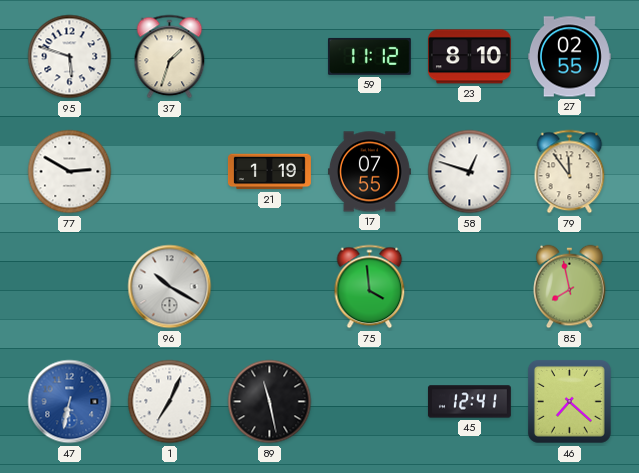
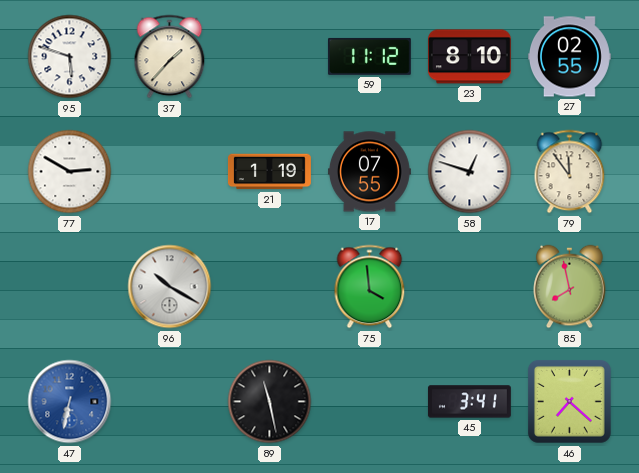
37: 1:33 -> 1:37
1: 7:04 -> none
45: 12:41 -> 3:41
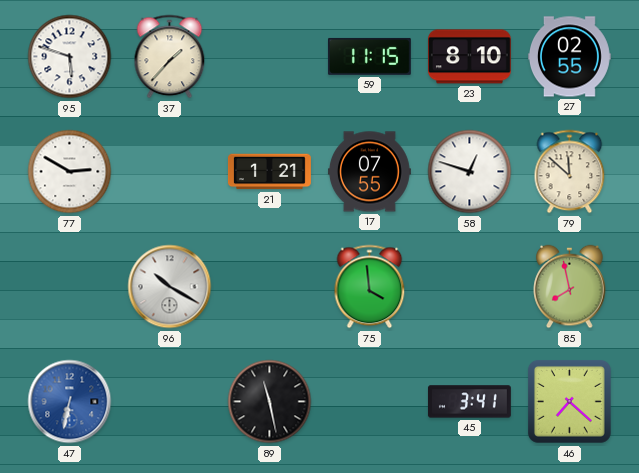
59: 11:12 -> 11:15
21: 1:19 -> 1:21
79: 11:54 -> 11:52
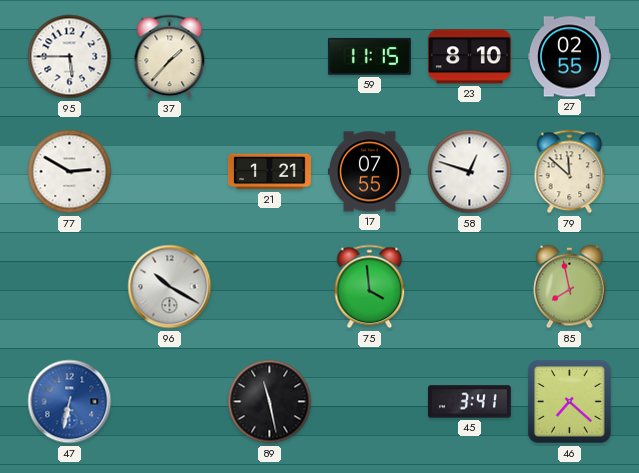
95: 5:48 -> 5:45
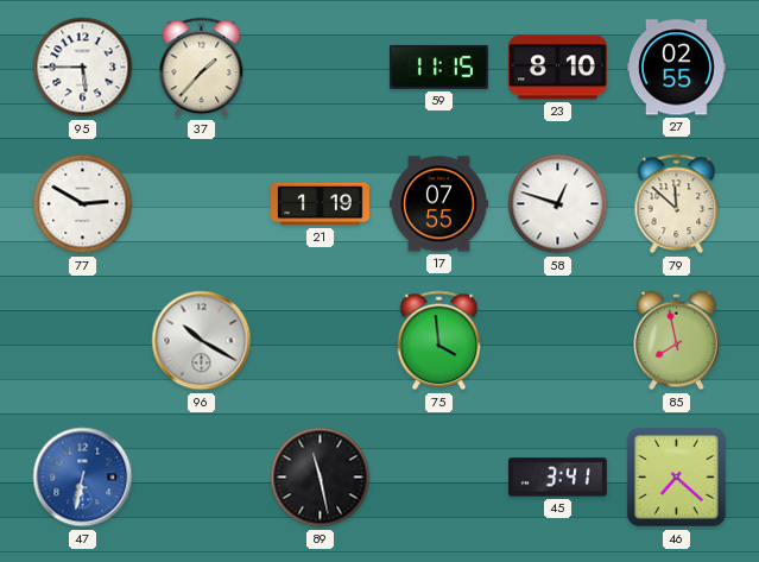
21: 1:21 -> 1:19
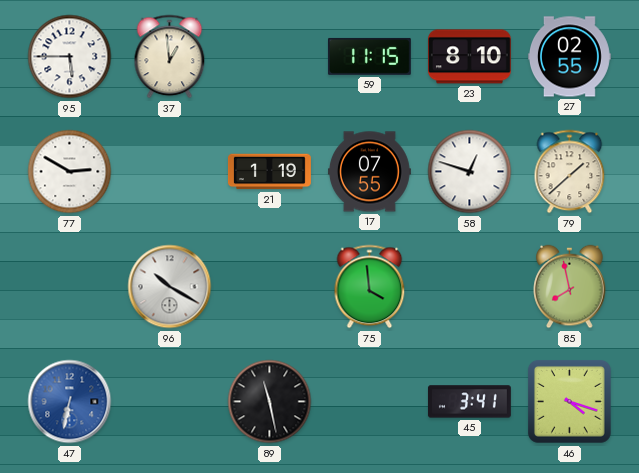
37: 1:37 -> 12:59
79: 11:52 -> 1:38
46: 7:22 -> 4:18
